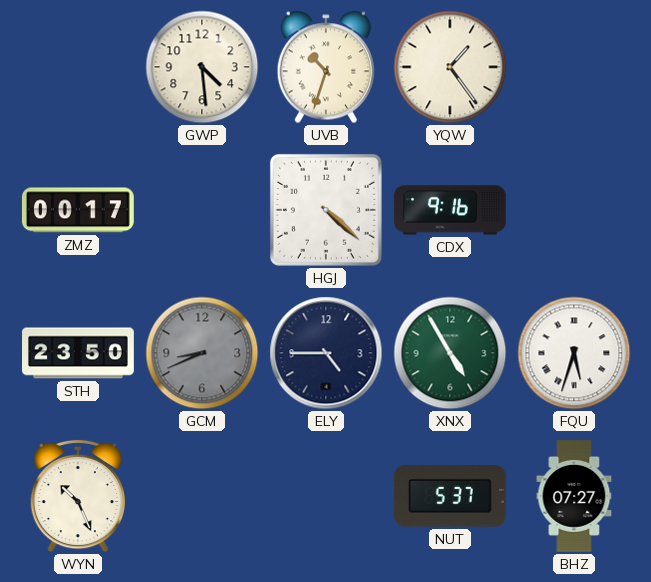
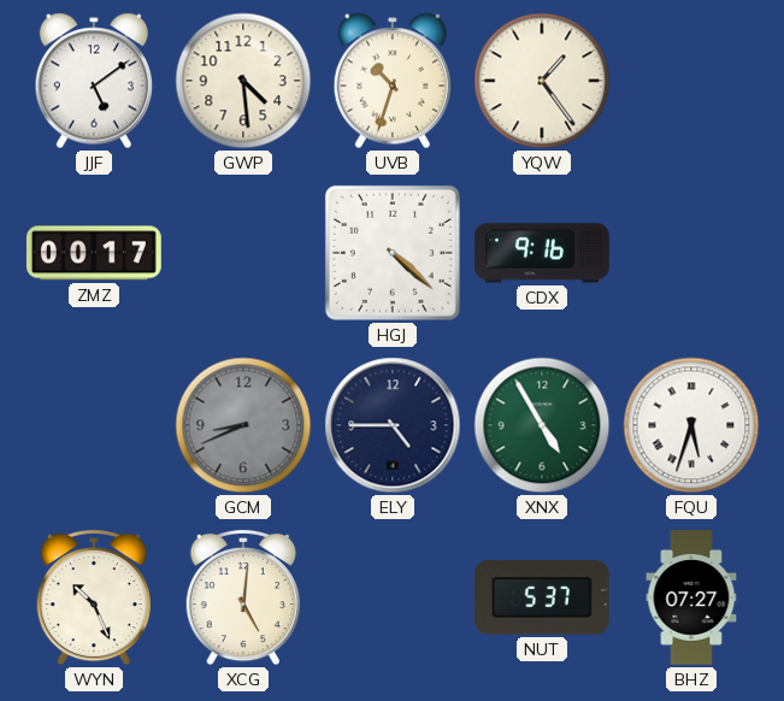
JJF: none -> 5:09
STH: 23:50 -> none
XCG: none -> 5:01
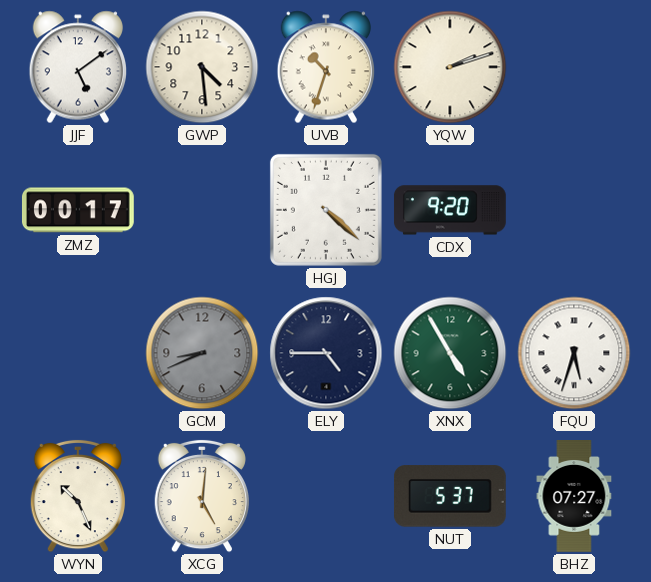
YQW: 1:24 -> 2:12
CDX: 9:16 -> 9:20
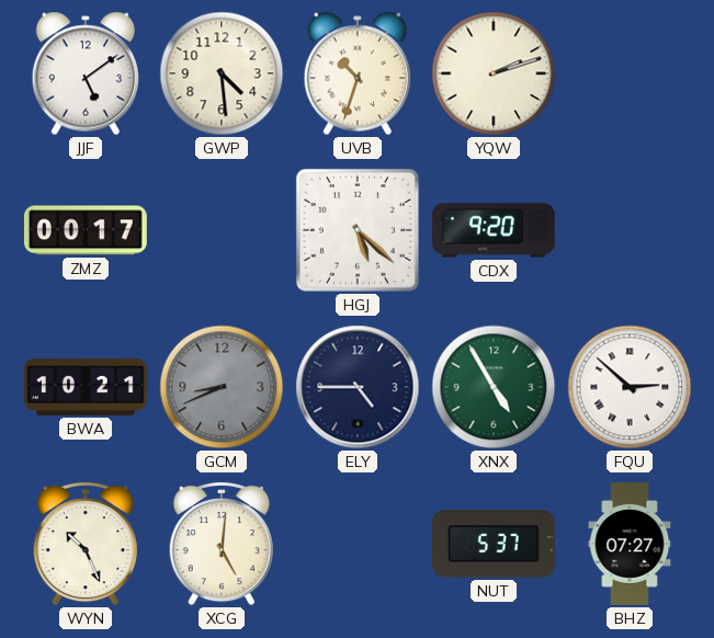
HGJ: 4:22 -> 5:22
BWA: none -> 10:21
FQU: 5:33 -> 2:52
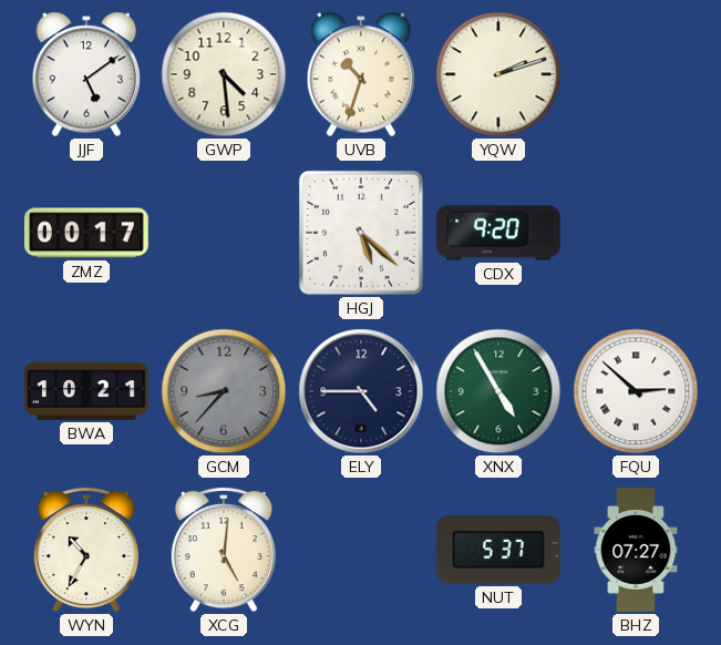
GCM: 8:41 -> 8:37
WYN: 10:26 -> 10:35
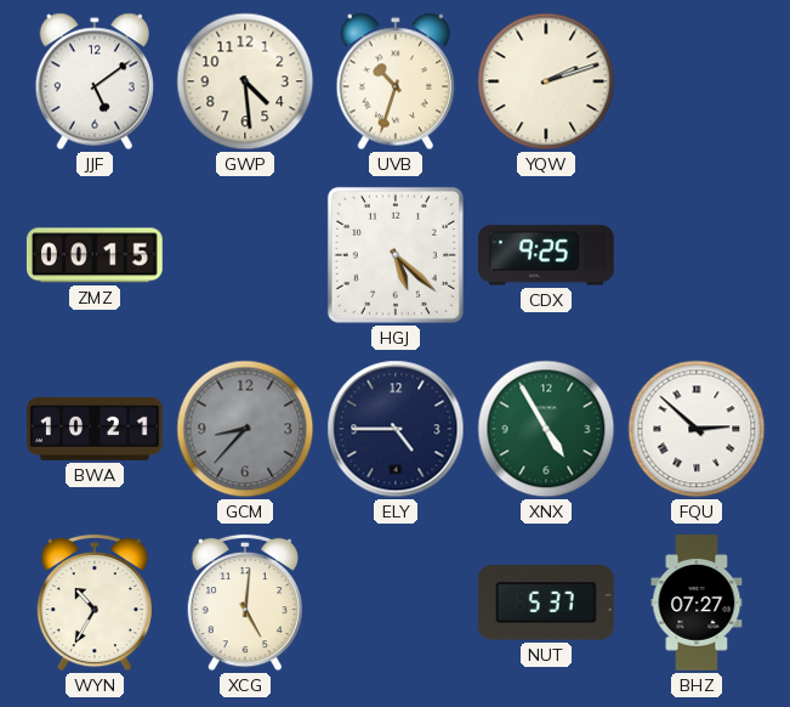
ZMZ: 00:17 -> 00:15
CDX: 9:20 -> 9:25
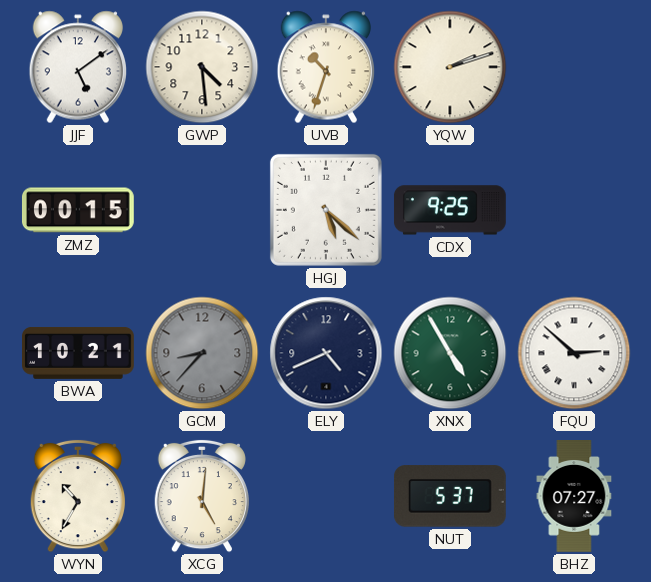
ELY: 4:45 -> 4:41
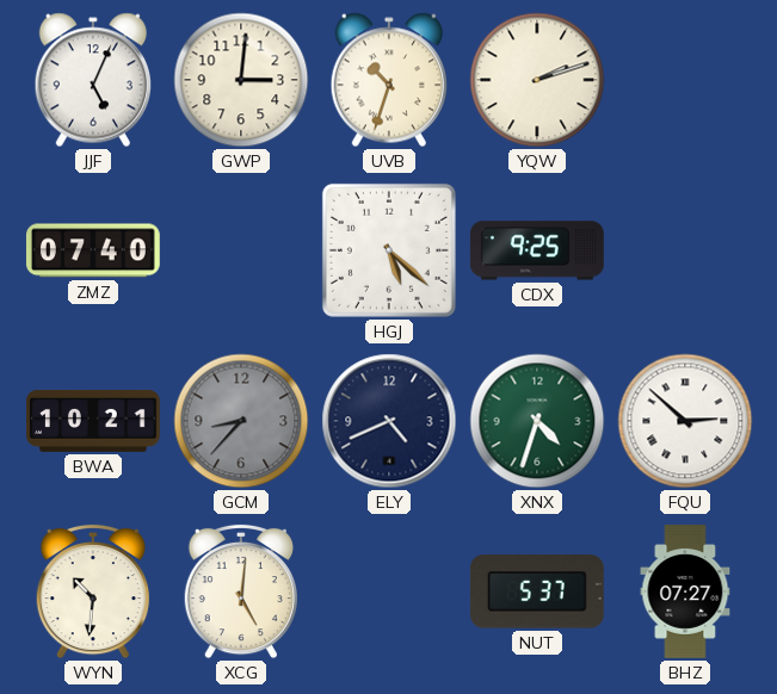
JJF: 5:09 -> 5:04
GWP: 4:29 -> 3:01
ZMZ: 00:15 -> 07:40
XNX: 4:55 -> 4:33
WYN: 10:35 -> 10:31
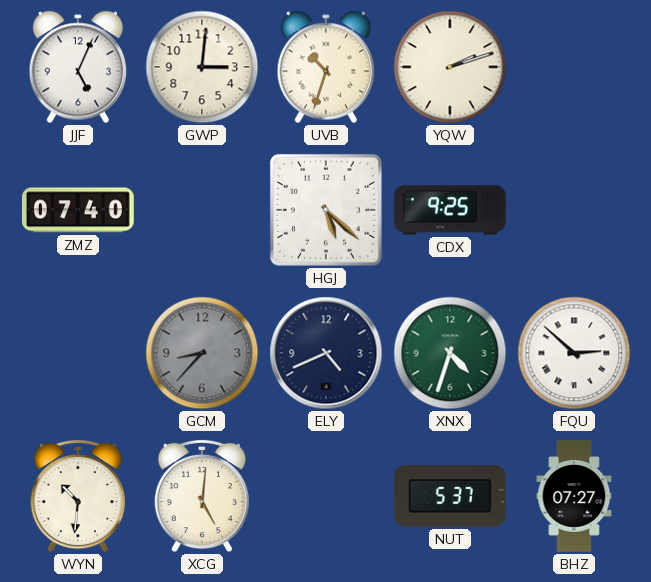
BWA: 10:21 -> none
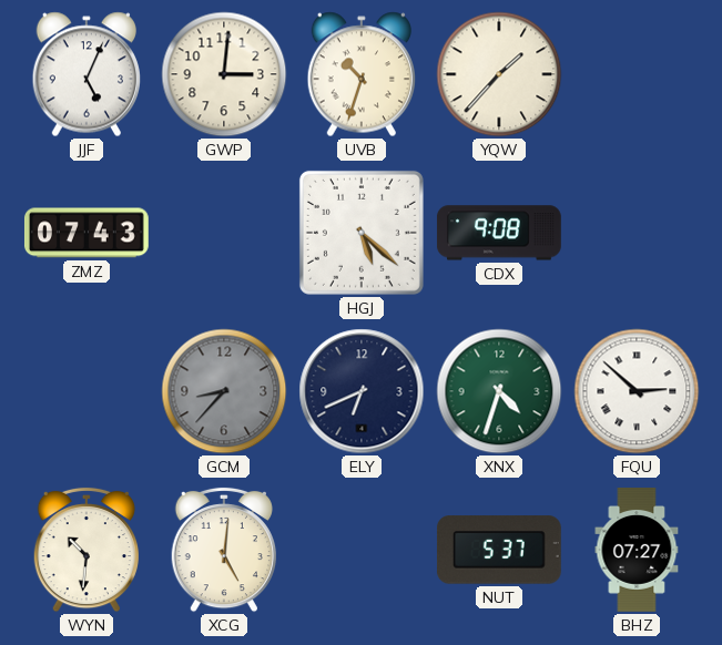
YQW: 2:12 -> 1:37
ZMZ: 07:40 -> 07:43
CDX: 9:25 -> 9:08
ELY: 4:41 -> 6:41
